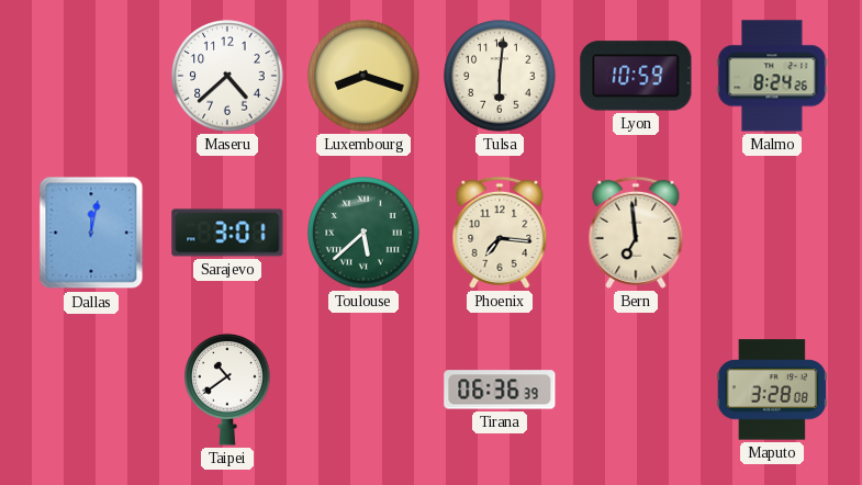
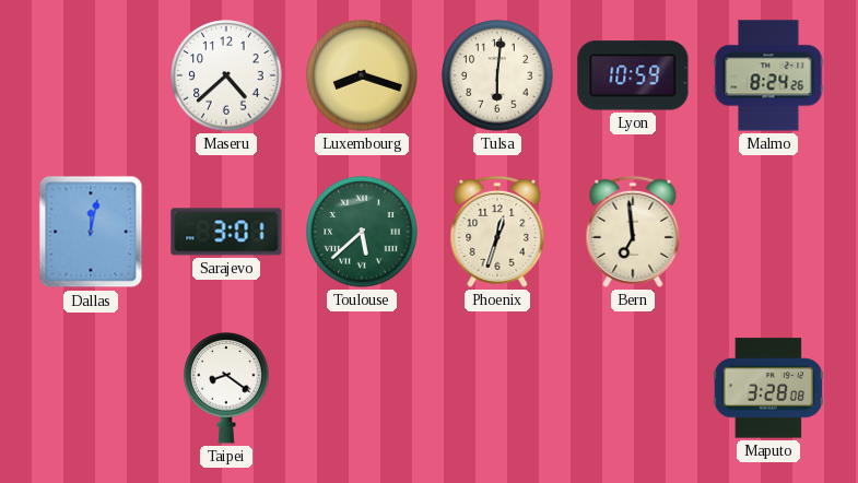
Phoenix: 7:16 -> 12:33
Taipei: 10:39 -> 8:21
Tirana: 06:36 -> none
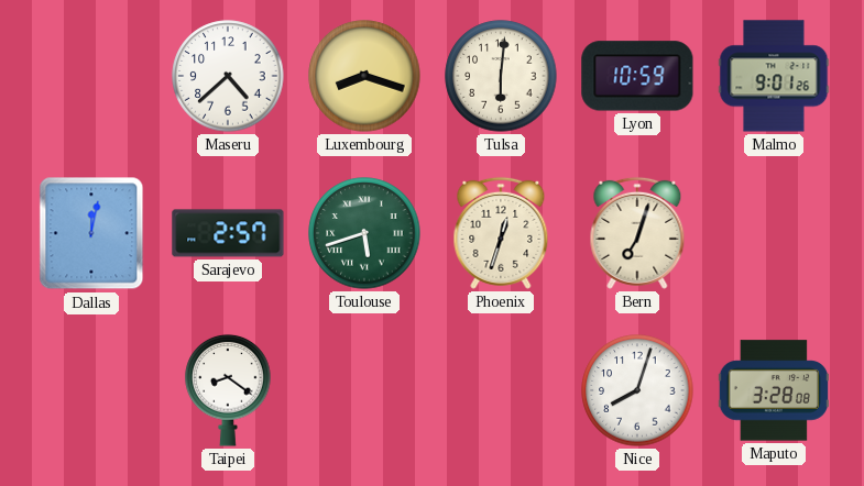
Malmo: 8:24 -> 9:01
Sarajevo: 3:01 -> 2:57
Toulouse: 5:38 -> 5:42
Bern: 6:59 -> 7:03
Nice: none -> 8:03
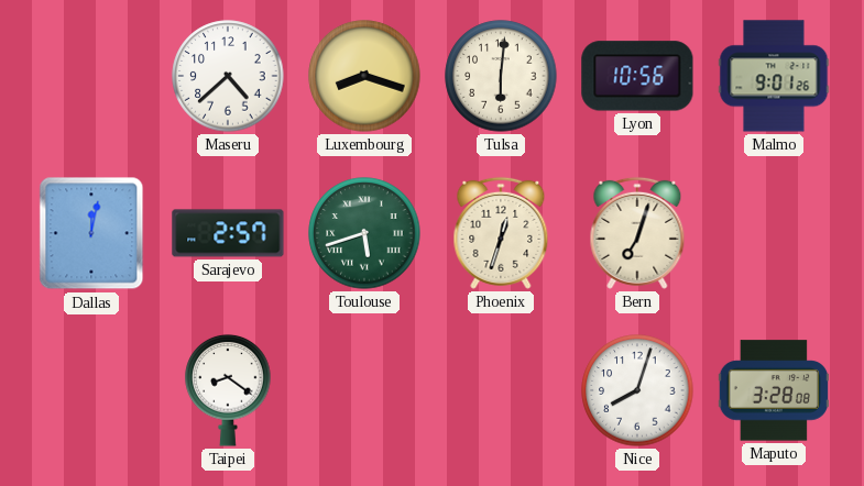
Lyon: 10:59 -> 10:56
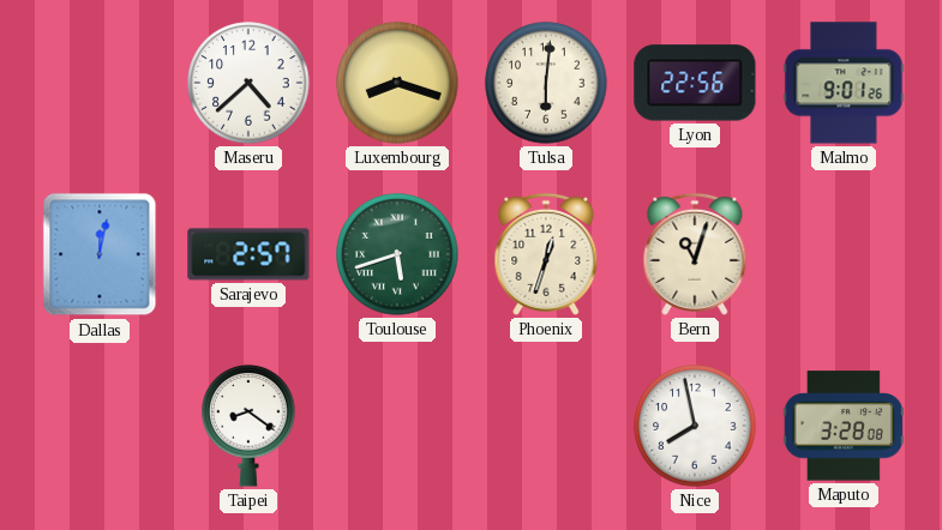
Lyon: 10:56 -> 22:56
Bern: 7:03 -> 11:03
Nice: 8:03 -> 7:58
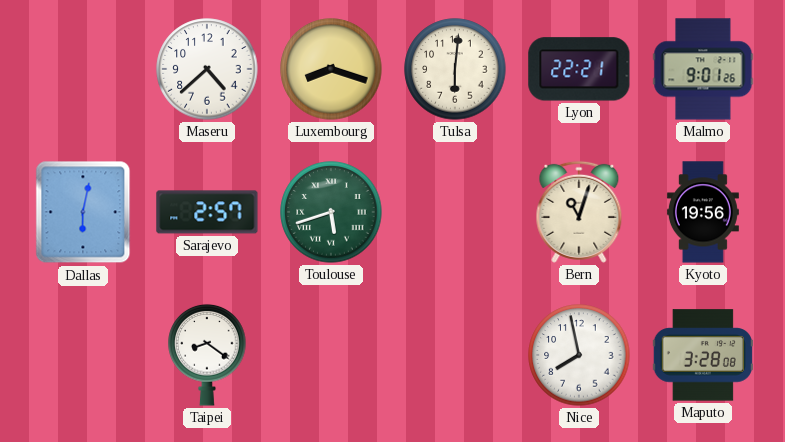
Lyon: 22:56 -> 22:21
Dallas: 12:02 -> 6:02
Phoenix: 12:33 -> none
Kyoto: none -> 19:56
